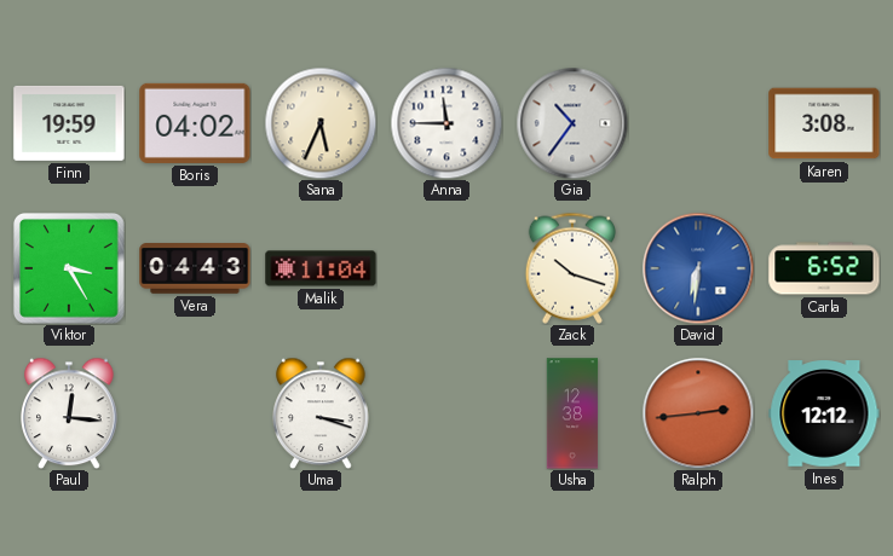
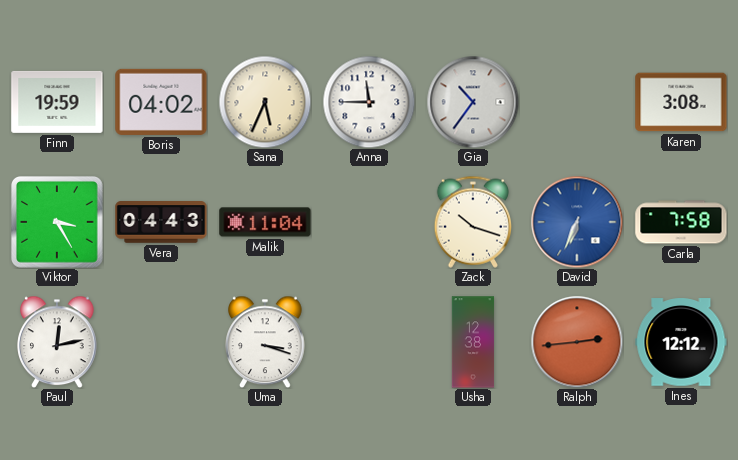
David: 6:31 -> 6:34
Carla: 6:52 -> 7:58
Paul: 12:16 -> 12:13
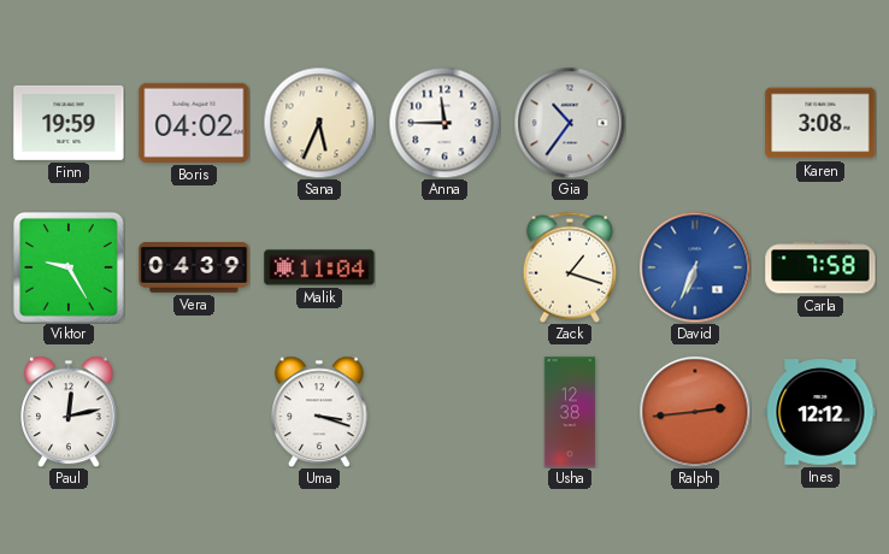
Viktor: 3:25 -> 9:25
Vera: 04:43 -> 04:39
Zack: 10:18 -> 1:18
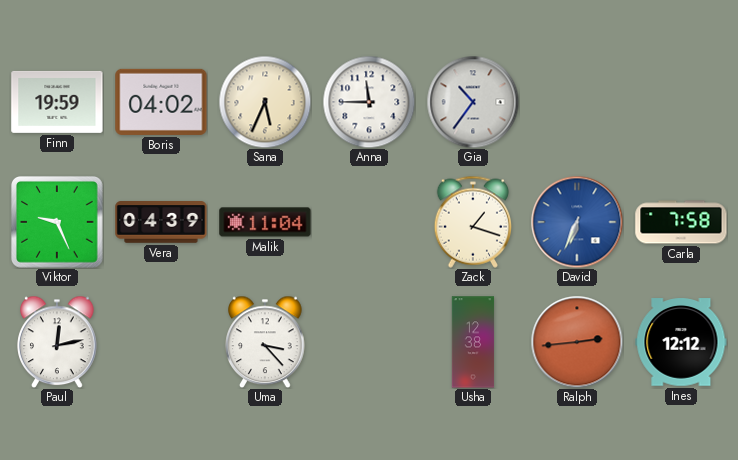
Karen: 3:08 -> none
Viktor: 9:25 -> 9:26
Uma: 3:18 -> 3:23
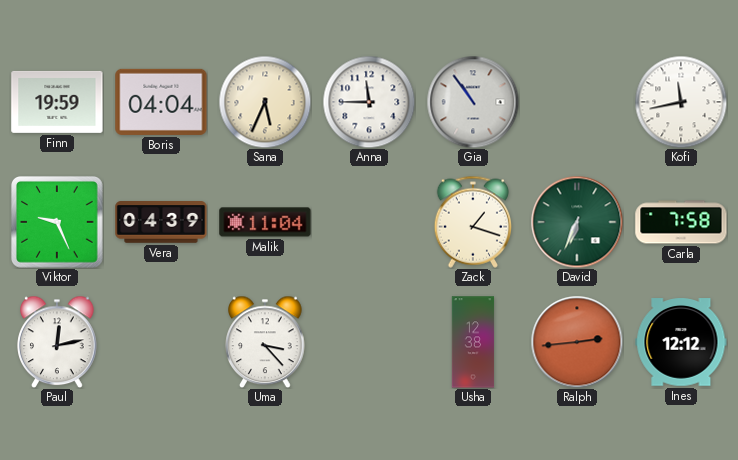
Boris: 04:02 -> 04:04
Gia: 10:36 -> 10:54
Kofi: none -> 11:43
David dial: blue -> green
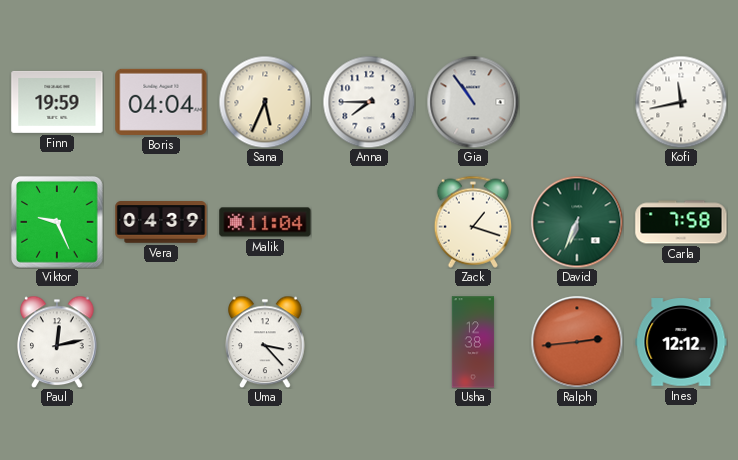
Anna: 11:45 -> 7:45
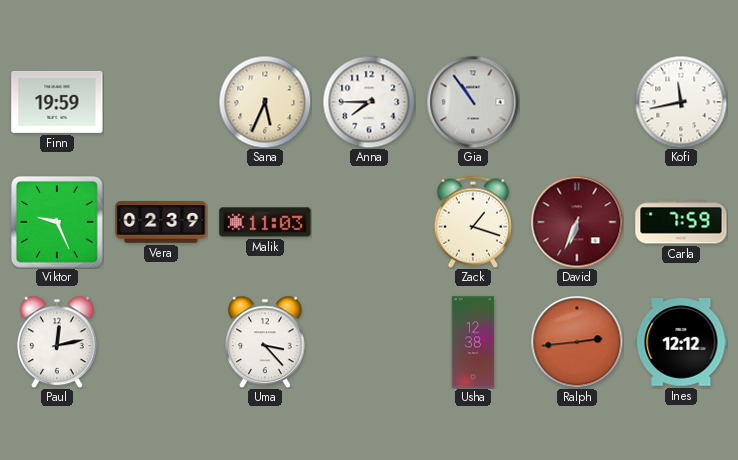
Boris: 04:04 -> none
Vera: 04:39 -> 02:39
Malik: 11:04 -> 11:03
David dial: green -> burgundy
Carla: 7:58 -> 7:59
